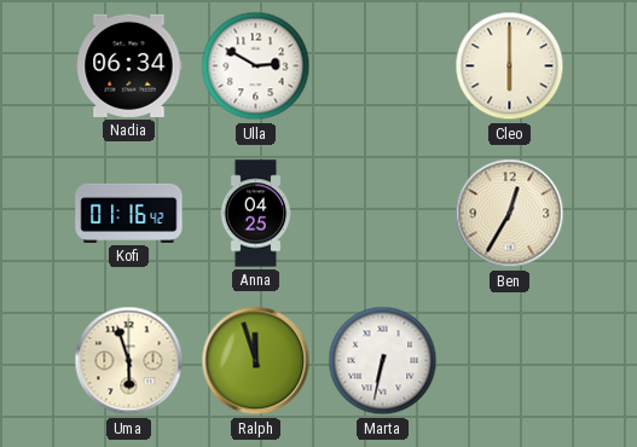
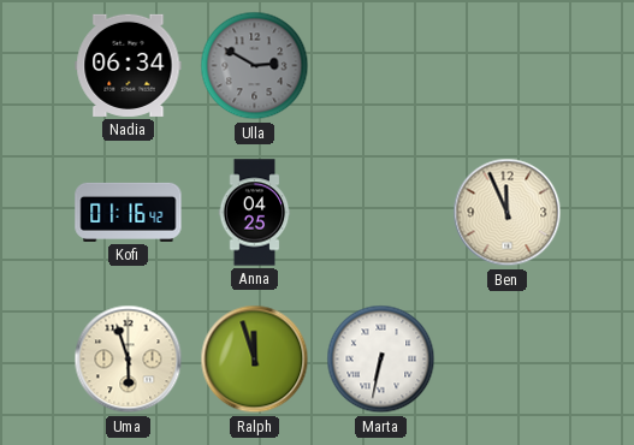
Ulla dial: white -> grey
Cleo: 6:00 -> none
Ben: 12:35 -> 11:56
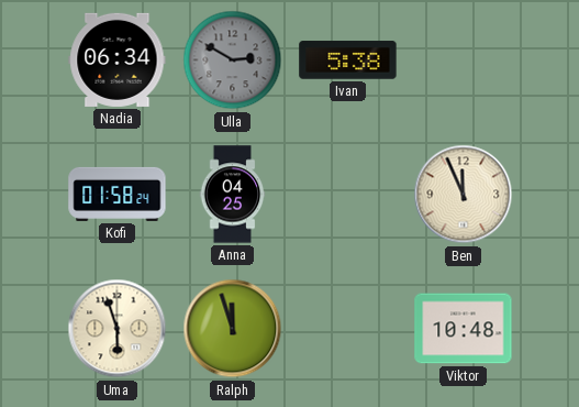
Ivan: none -> 5:38
Kofi: 01:16 -> 01:58
Marta: 6:32 -> none
Viktor: none -> 10:48
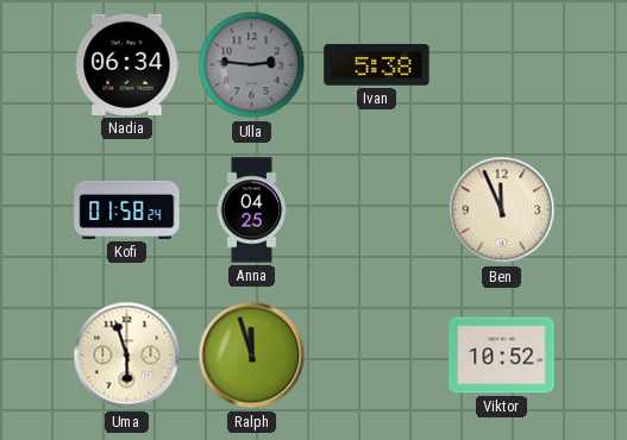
Ulla: 2:50 -> 2:46
Viktor: 10:48 -> 10:52
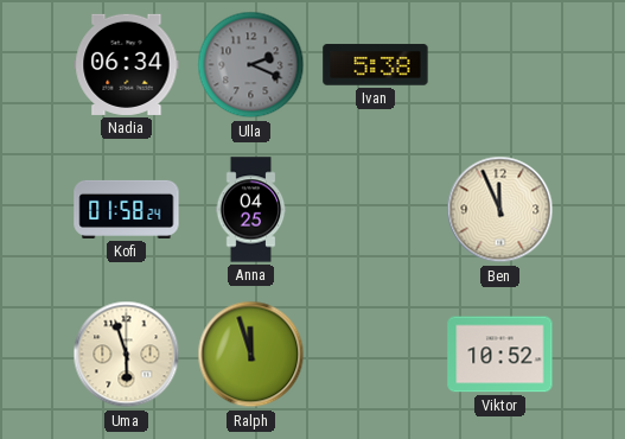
Ulla: 2:46 -> 2:19
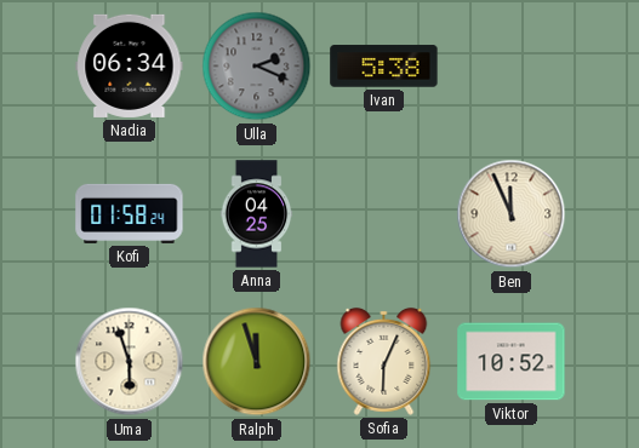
Sofia: none -> 6:04
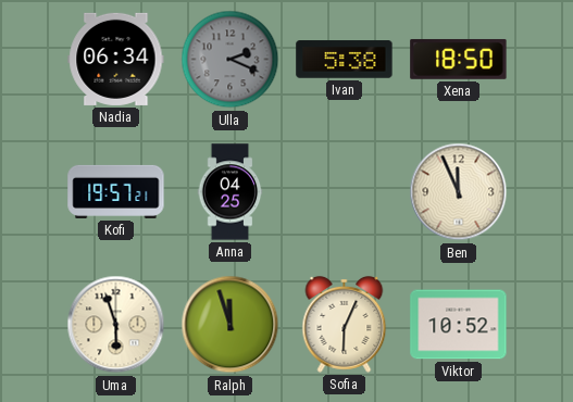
Xena: none -> 18:50
Kofi: 01:58 -> 19:57
